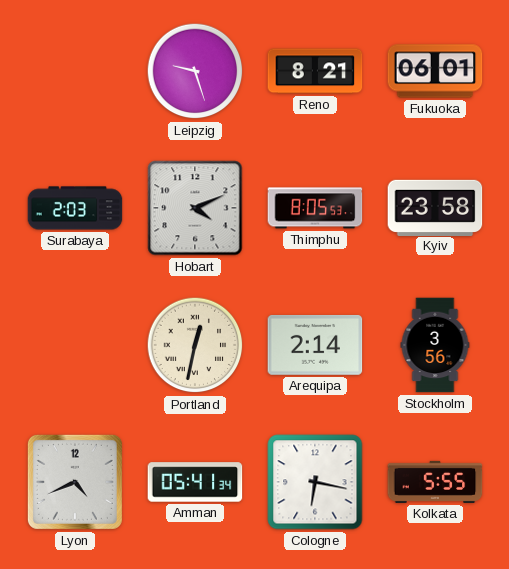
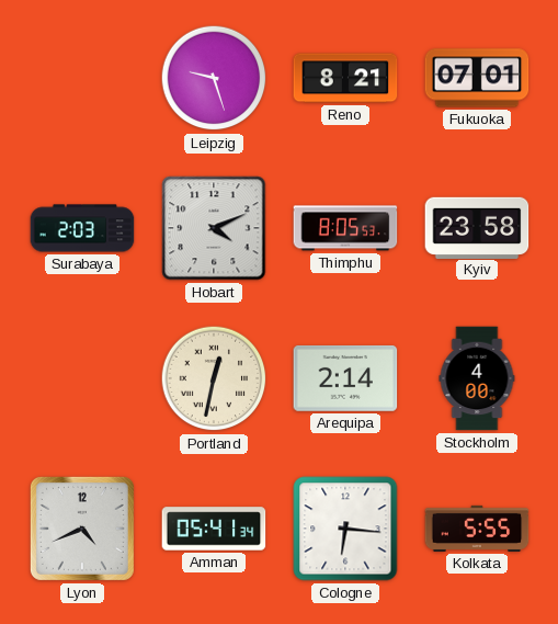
Fukuoka: 06:01 -> 07:01
Stockholm: 3:56 -> 4:00
Cologne: 6:17 -> 6:16
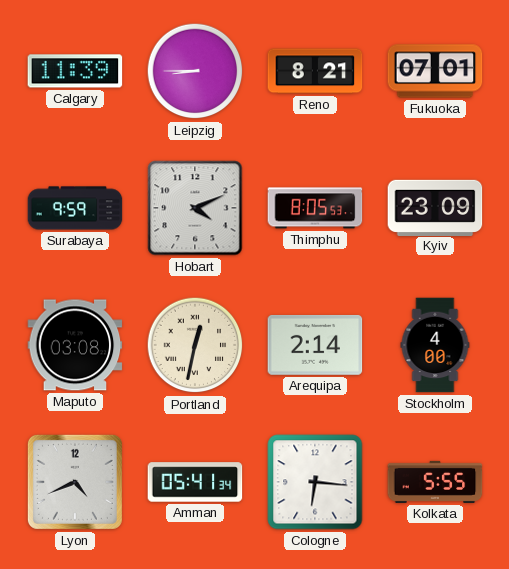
Calgary: none -> 11:39
Leipzig: 9:27 -> 8:45
Surabaya: 2:03 -> 9:59
Kyiv: 23:58 -> 23:09
Maputo: none -> 03:08
